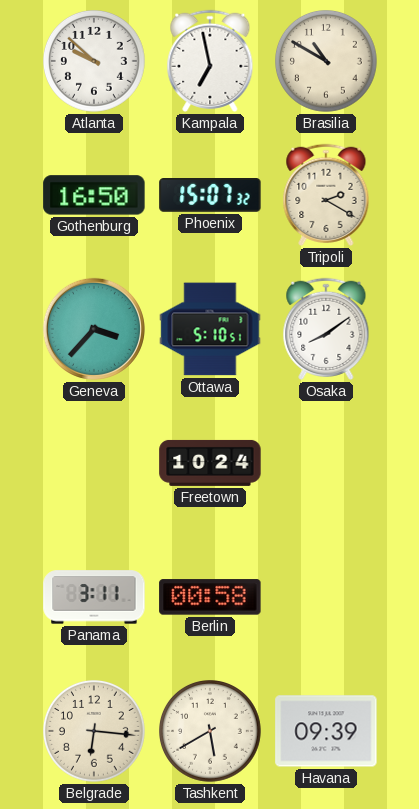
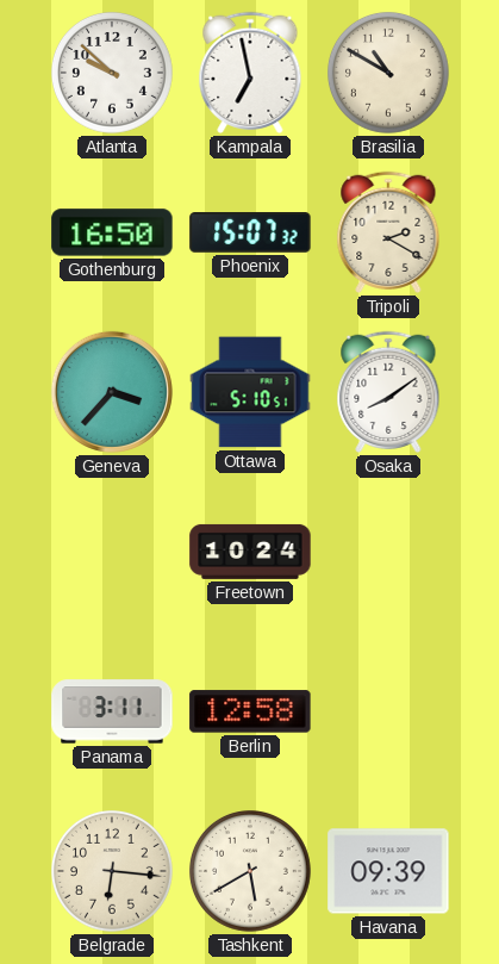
Berlin: 00:58 -> 12:58
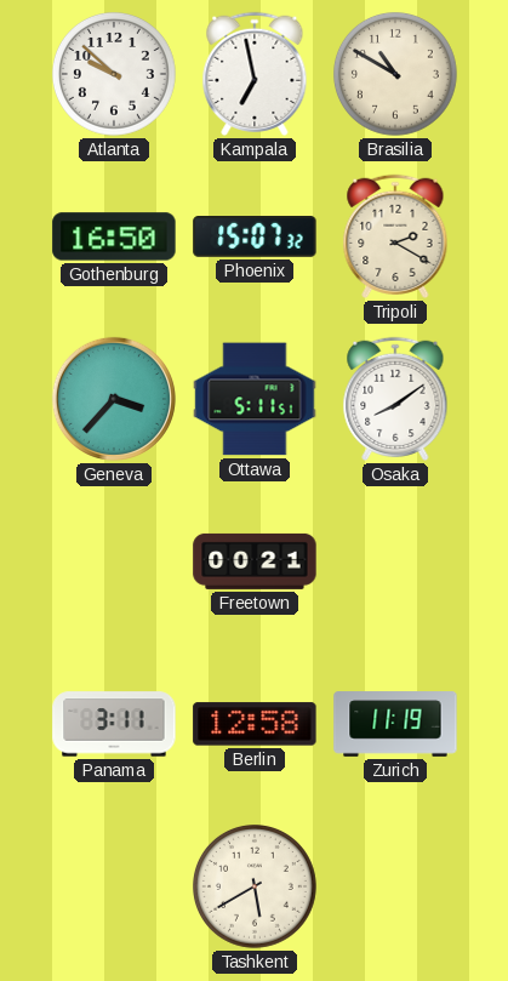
Ottawa: 5:10 -> 5:11
Freetown: 10:24 -> 00:21
Zurich: none -> 11:19
Belgrade: 6:16 -> none
Havana: 09:39 -> none
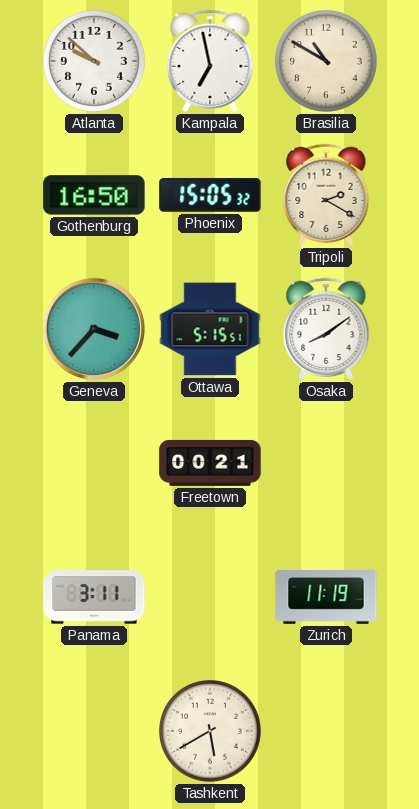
Phoenix: 15:07 -> 15:05
Ottawa: 5:11 -> 5:15
Berlin: 12:58 -> none
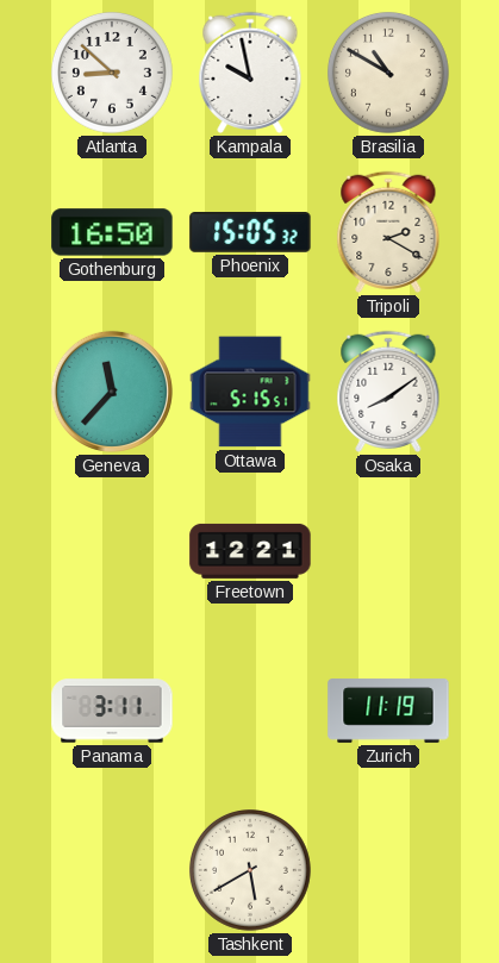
Atlanta: 9:52 -> 8:52
Kampala: 6:58 -> 9:58
Geneva: 3:37 -> 11:37
Freetown: 00:21 -> 12:21
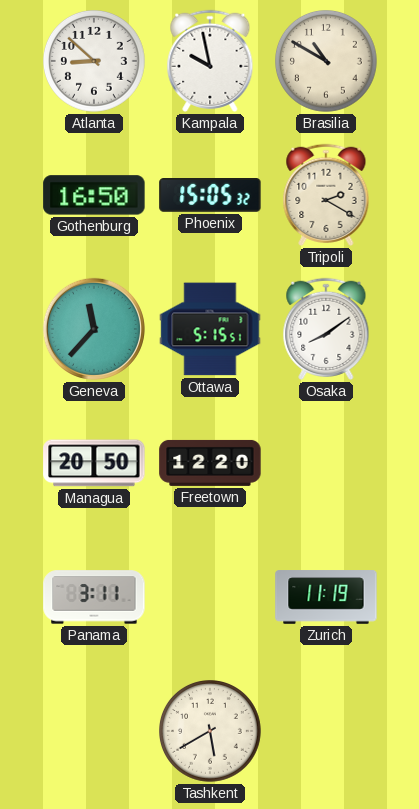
Managua: none -> 20:50
Freetown: 12:21 -> 12:20
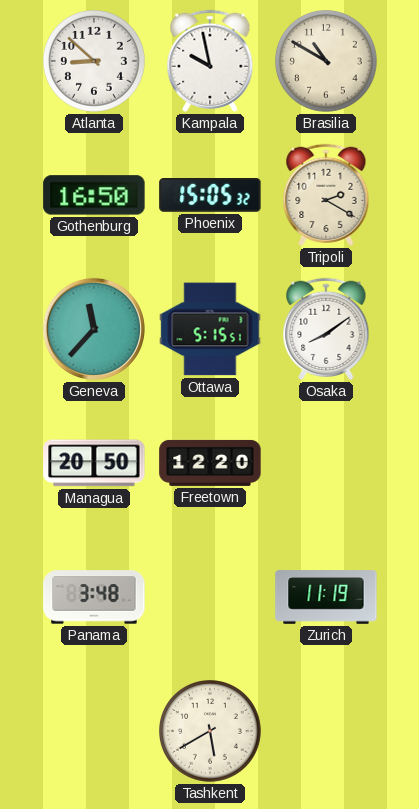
Panama: 3:11 -> 3:48
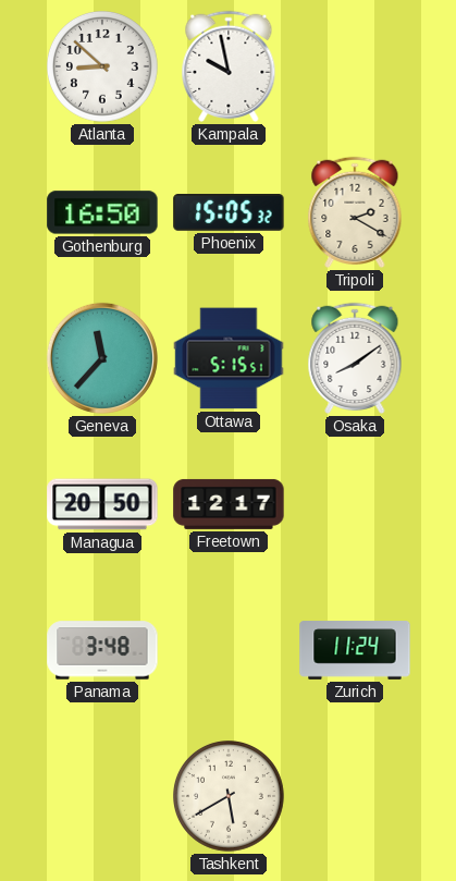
Brasilia: 10:50 -> none
Freetown: 12:20 -> 12:17
Zurich: 11:19 -> 11:24
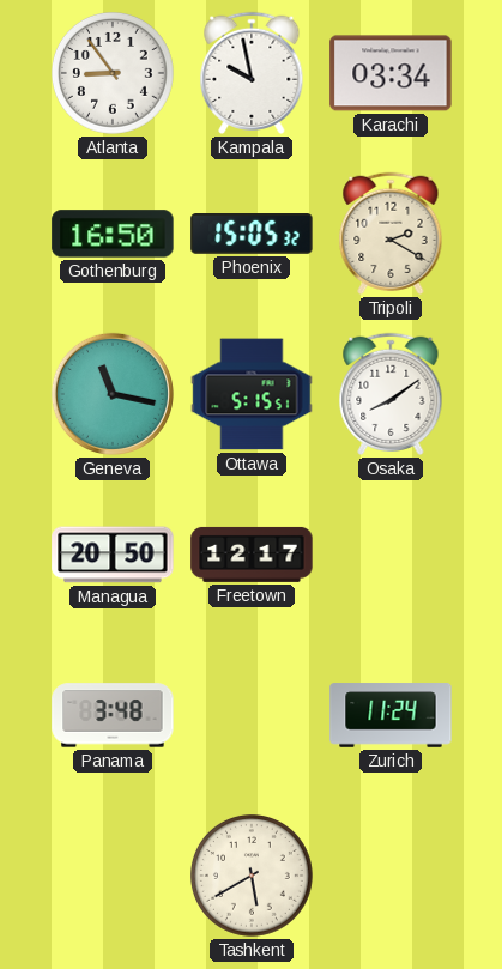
Atlanta: 8:52 -> 8:54
Karachi: none -> 03:34
Geneva: 11:37 -> 11:17
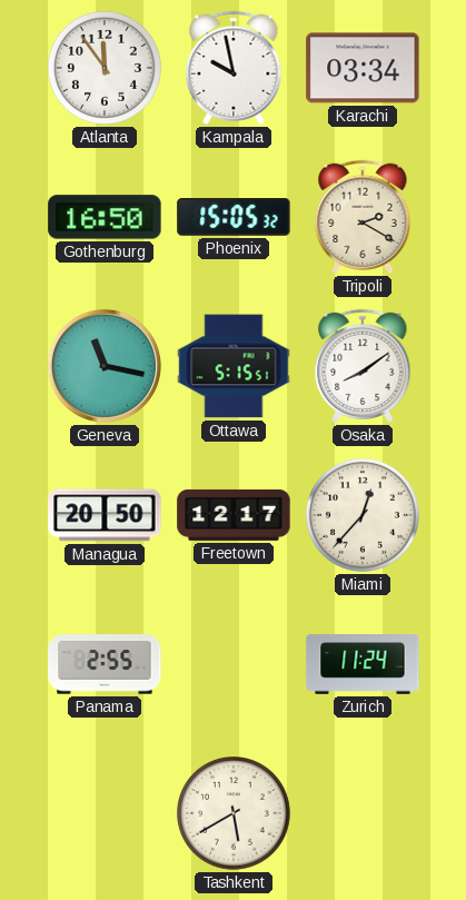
Atlanta: 8:54 -> 11:54
Miami: none -> 12:37
Panama: 3:48 -> 2:55
